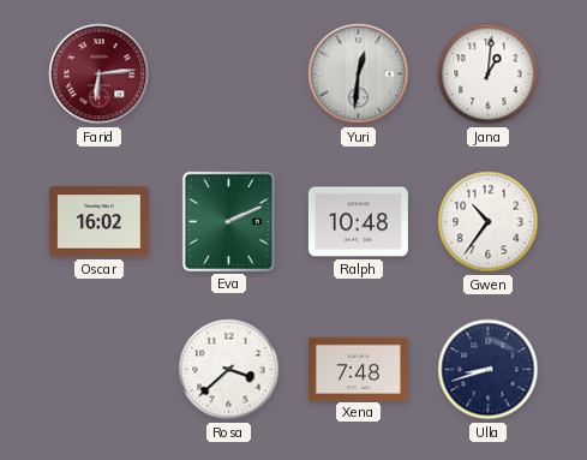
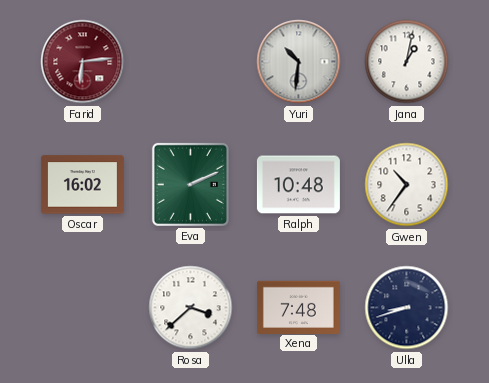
Yuri: 12:31 -> 10:31
Jana: 1:01 -> 1:02
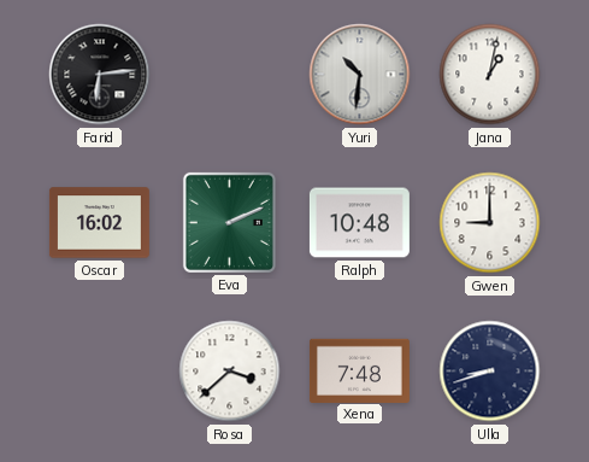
Farid dial: burgundy -> black
Gwen: 10:36 -> 9:00
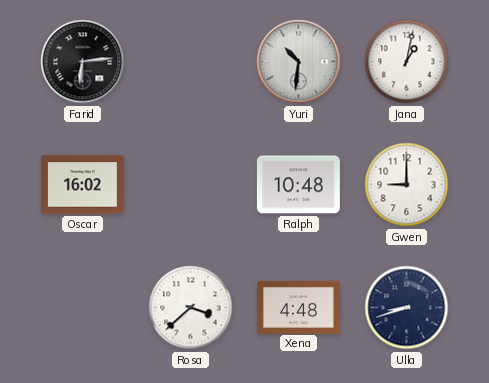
Eva: 2:11 -> none
Xena: 7:48 -> 4:48
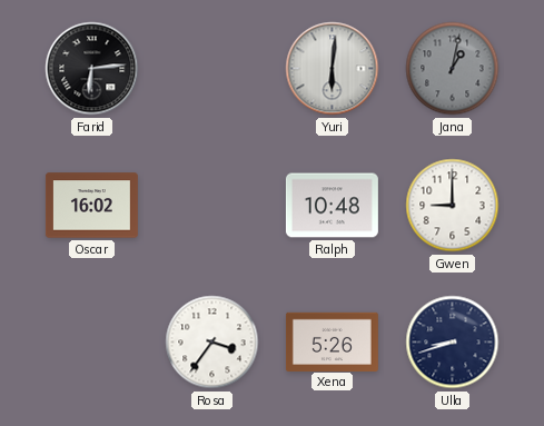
Yuri: 10:31 -> 6:01
Jana dial: white -> grey
Rosa: 3:38 -> 3:36
Xena: 4:48 -> 5:26
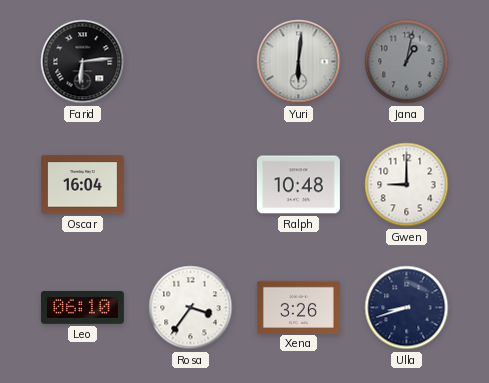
Oscar: 16:02 -> 16:04
Leo: none -> 06:10
Xena: 5:26 -> 3:26
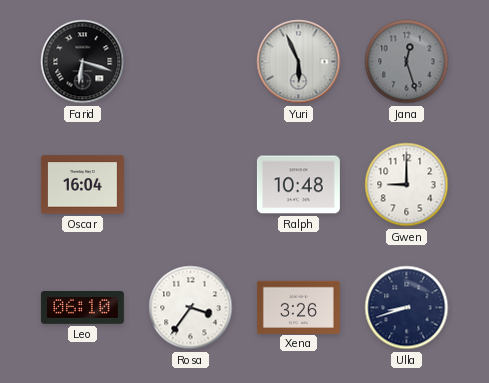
Farid: 6:14 -> 6:18
Yuri: 6:01 -> 5:56
Jana: 1:02 -> 12:27
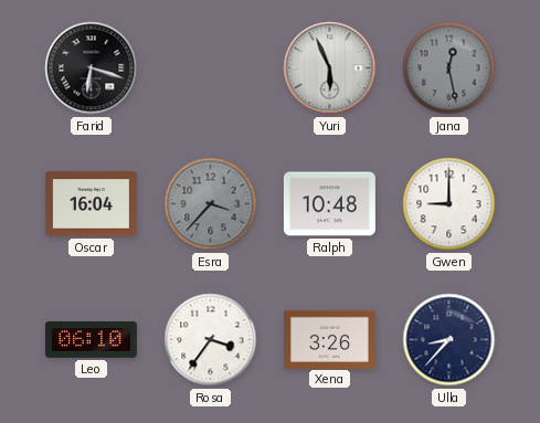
Jana: 12:27 -> 12:28
Esra: none -> 3:37
Ulla: 8:42 -> 8:37
